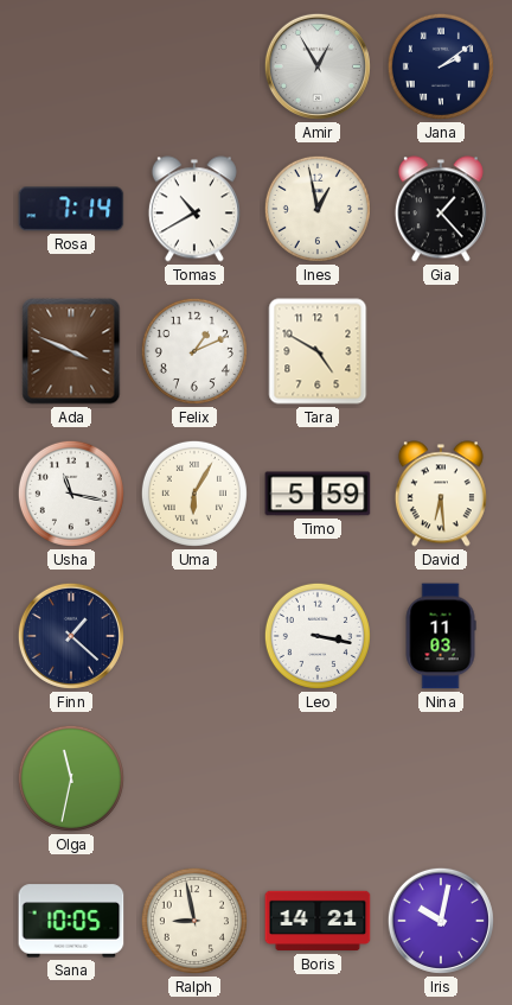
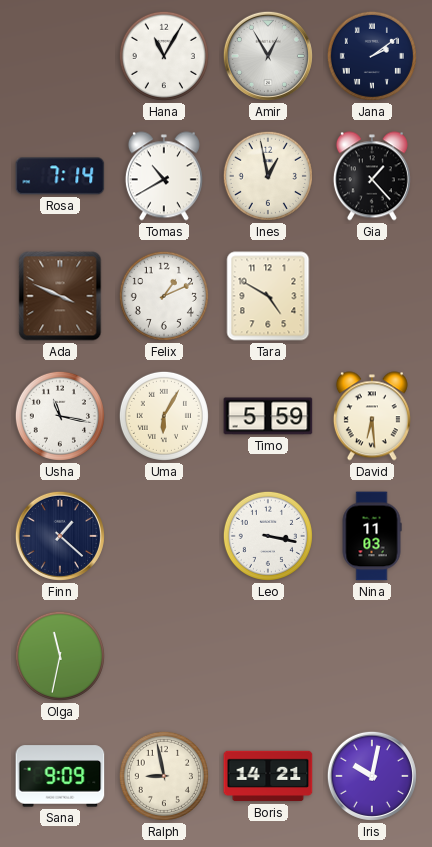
Hana: none -> 11:05
Sana: 10:05 -> 9:09
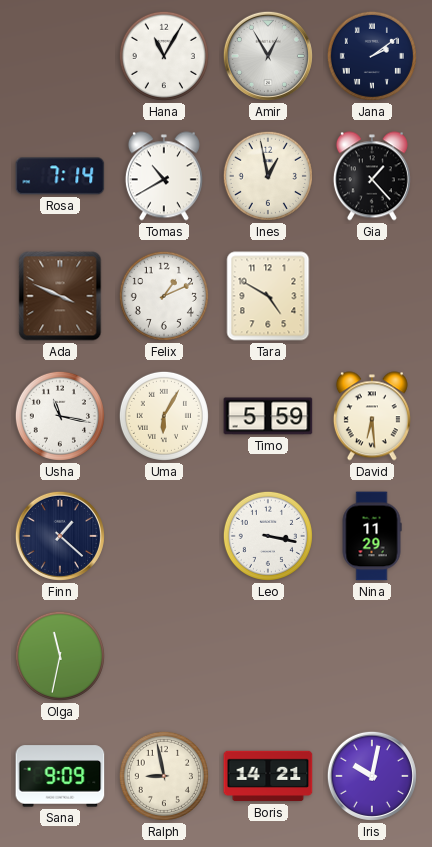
Nina: 11:03 -> 11:29
